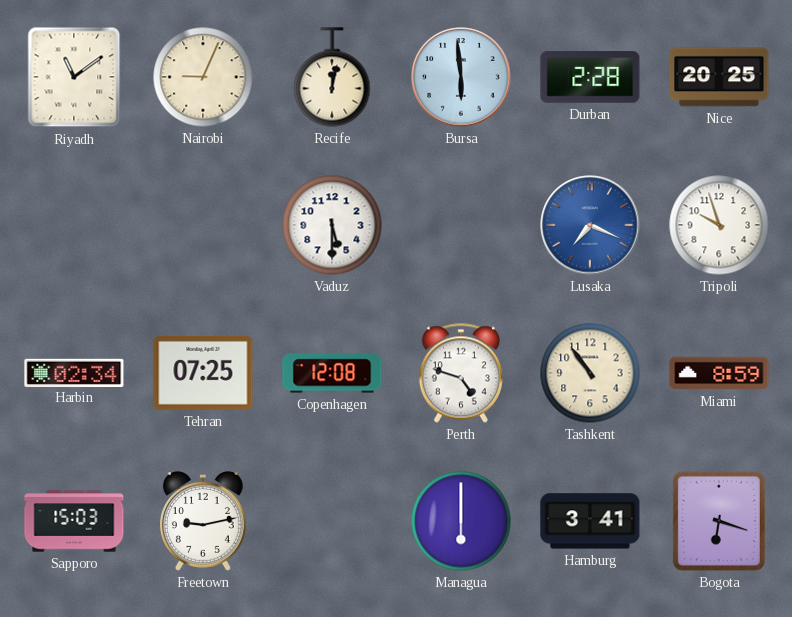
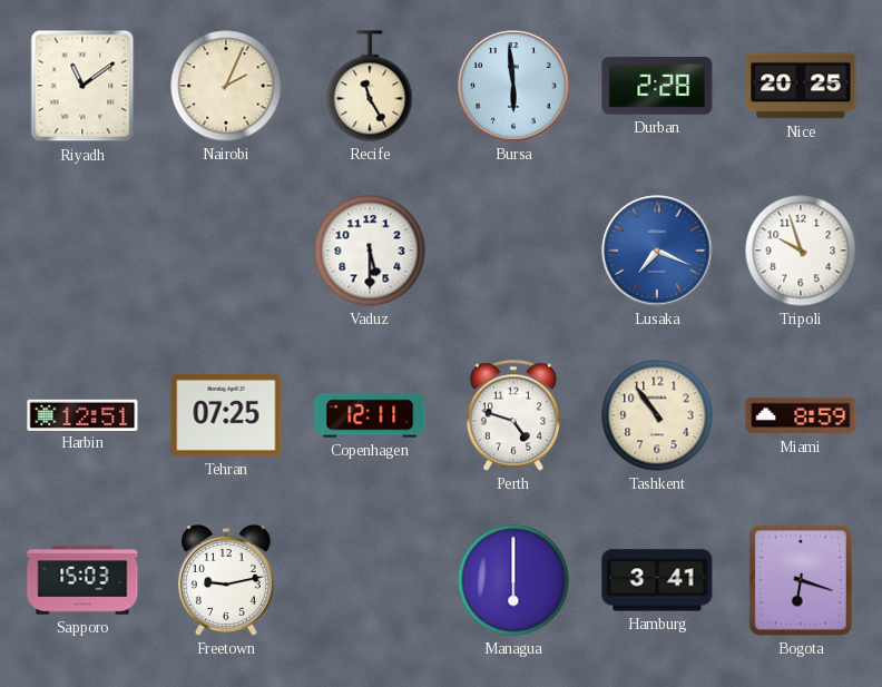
Nairobi: 9:04 -> 2:04
Recife: 12:02 -> 11:25
Harbin: 02:34 -> 12:51
Copenhagen: 12:08 -> 12:11
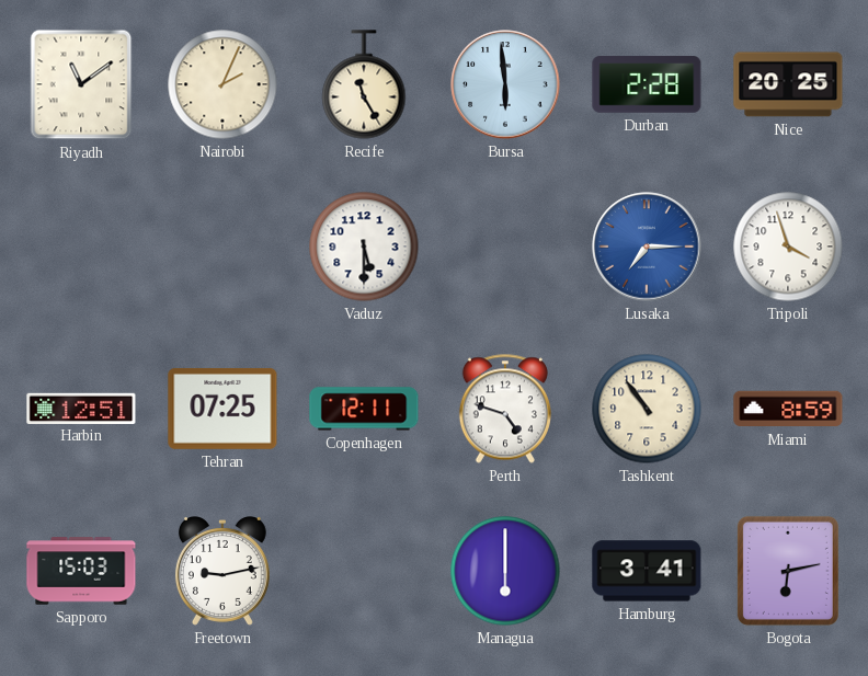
Lusaka: 7:19 -> 7:15
Tripoli: 9:57 -> 3:57
Bogota: 6:18 -> 6:13
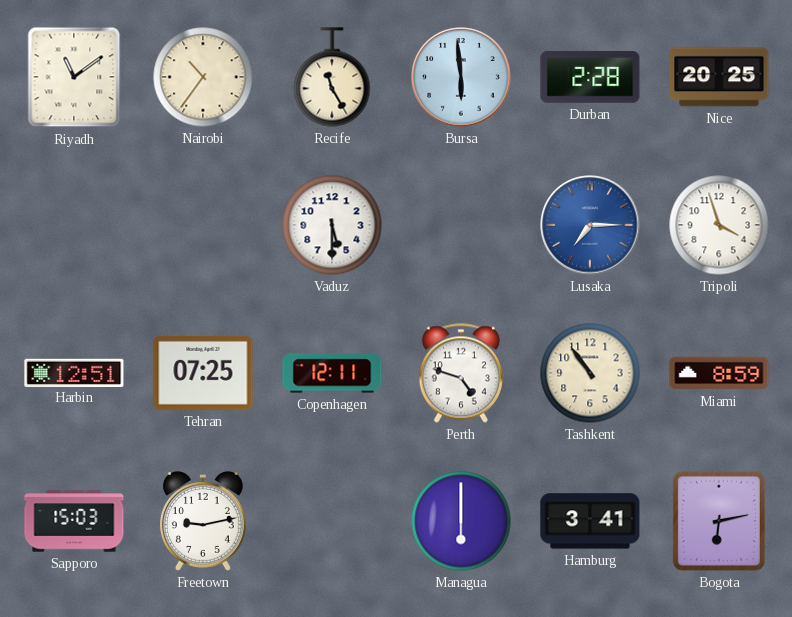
Nairobi: 2:04 -> 10:36
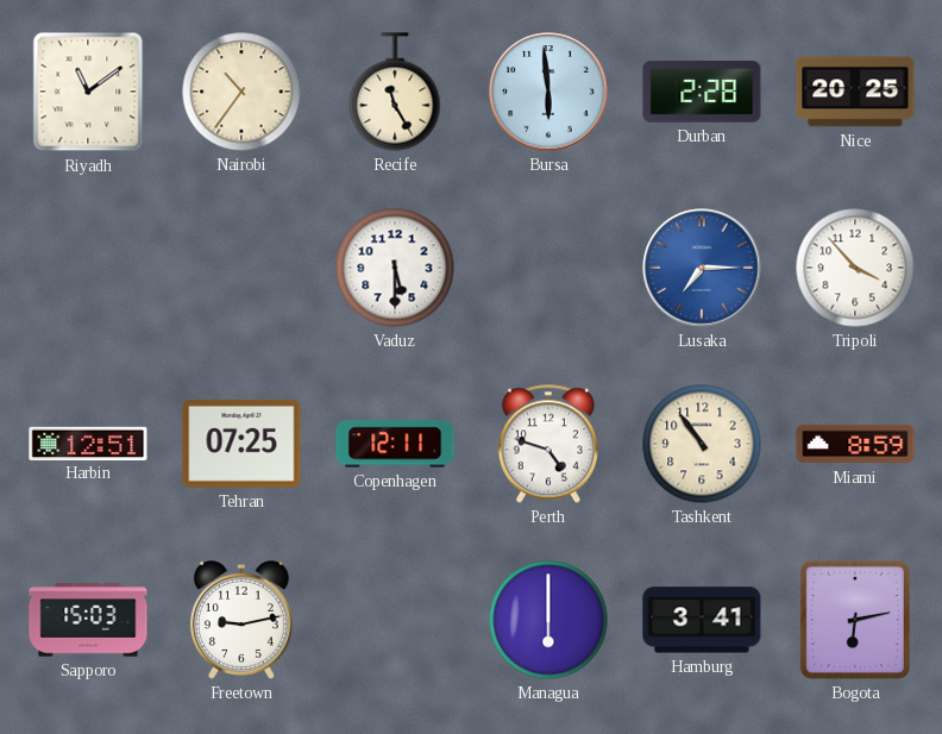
Tripoli: 3:57 -> 3:53
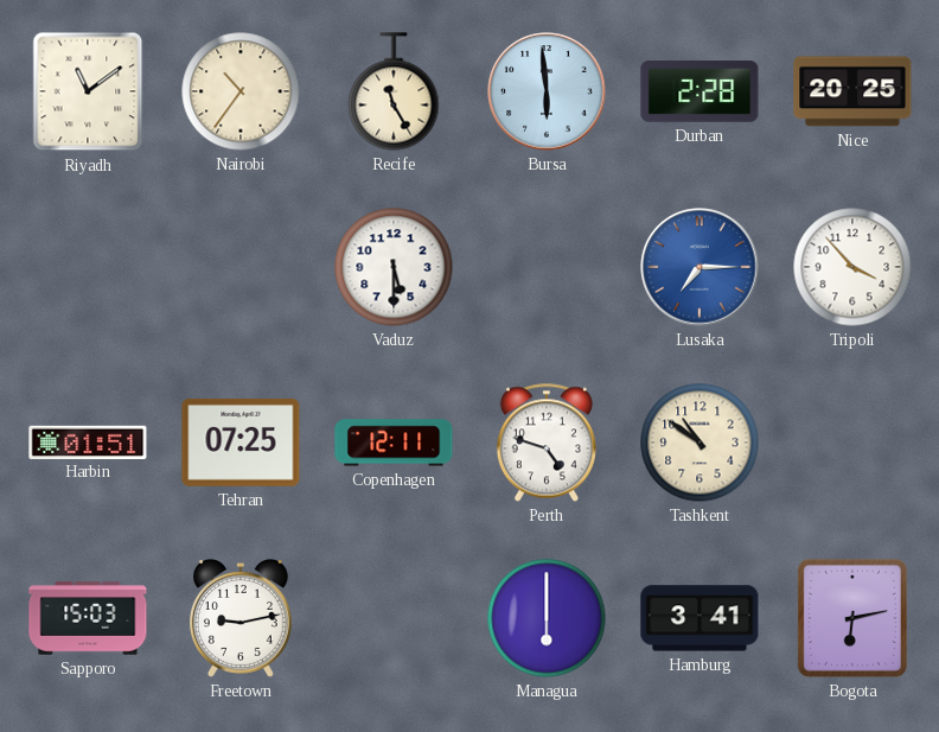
Harbin: 12:51 -> 01:51
Tashkent: 10:54 -> 10:51
Miami: 8:59 -> none
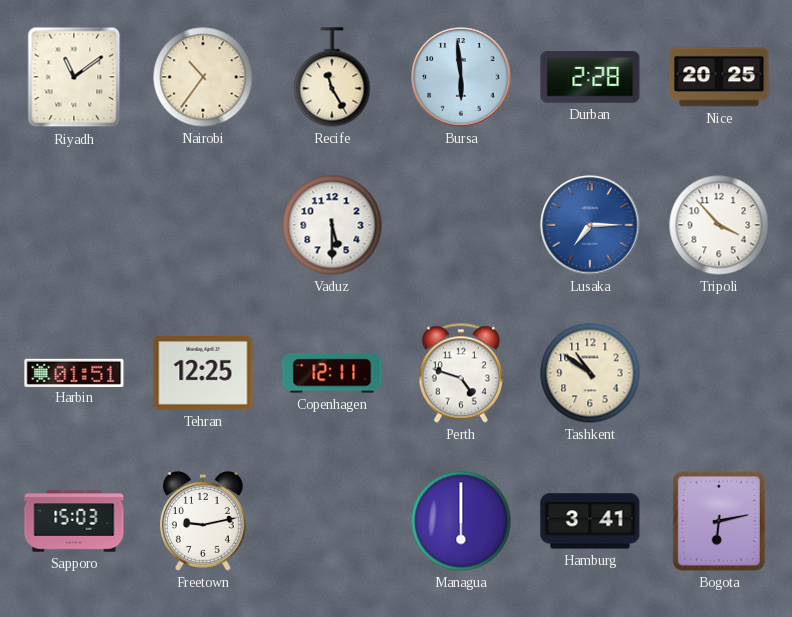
Tehran: 07:25 -> 12:25
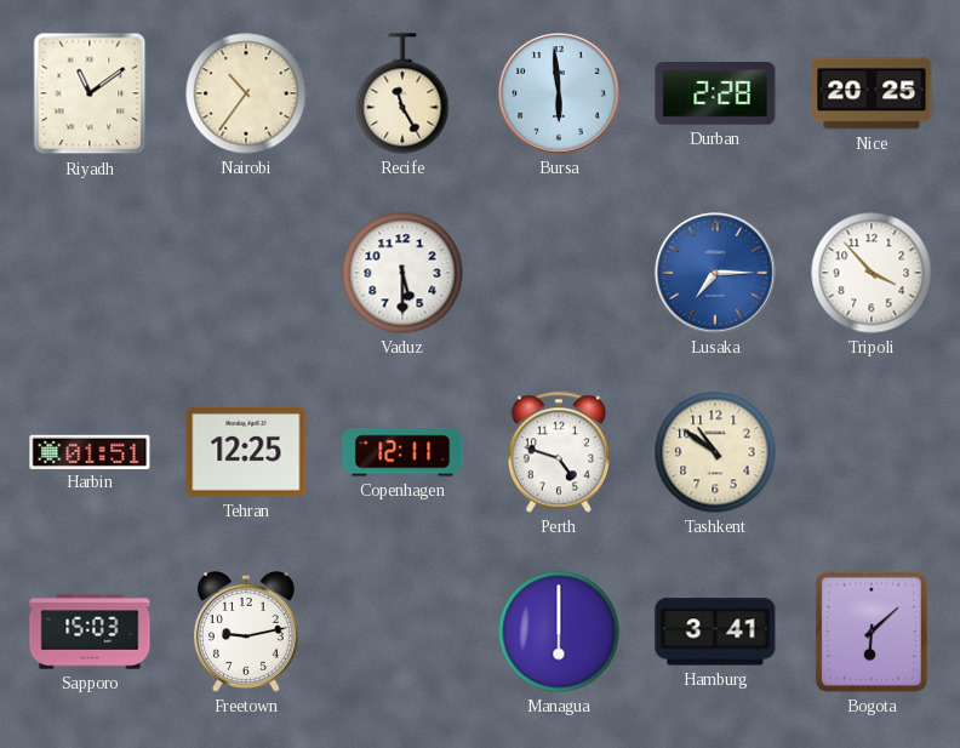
Bogota: 6:13 -> 6:08
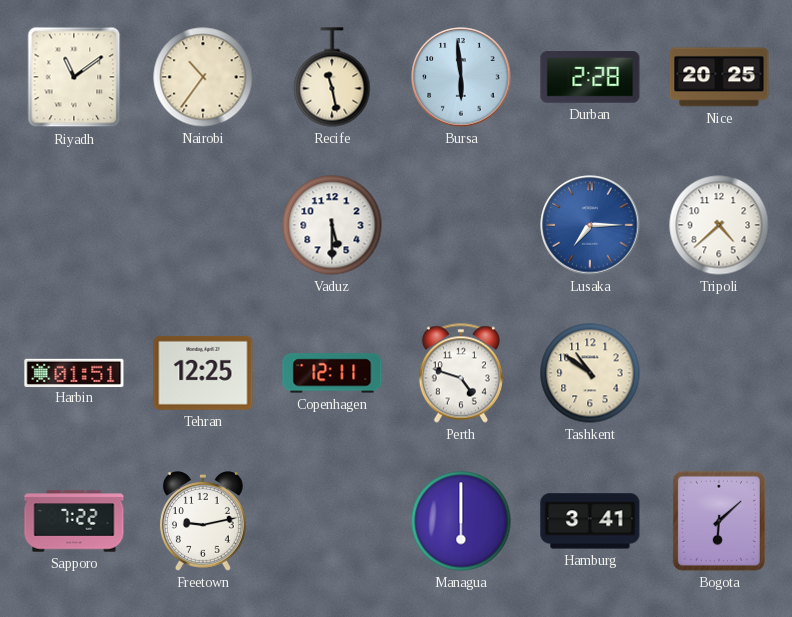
Recife: 11:25 -> 11:28
Tripoli: 3:53 -> 4:38
Sapporo: 15:03 -> 7:22
